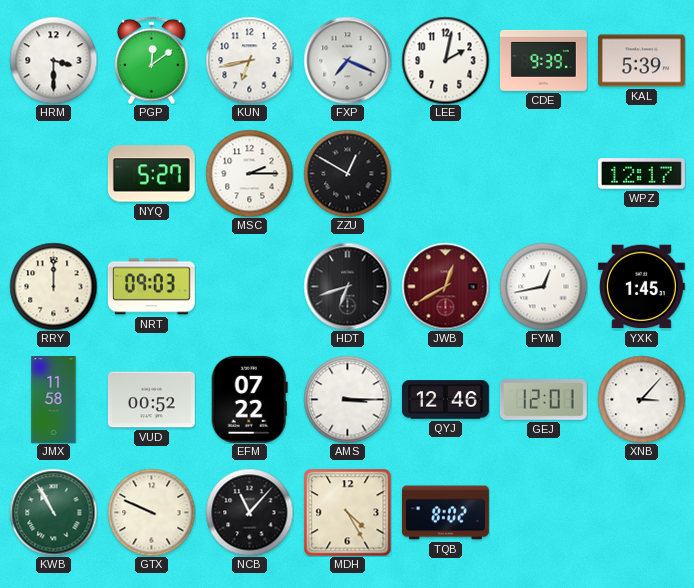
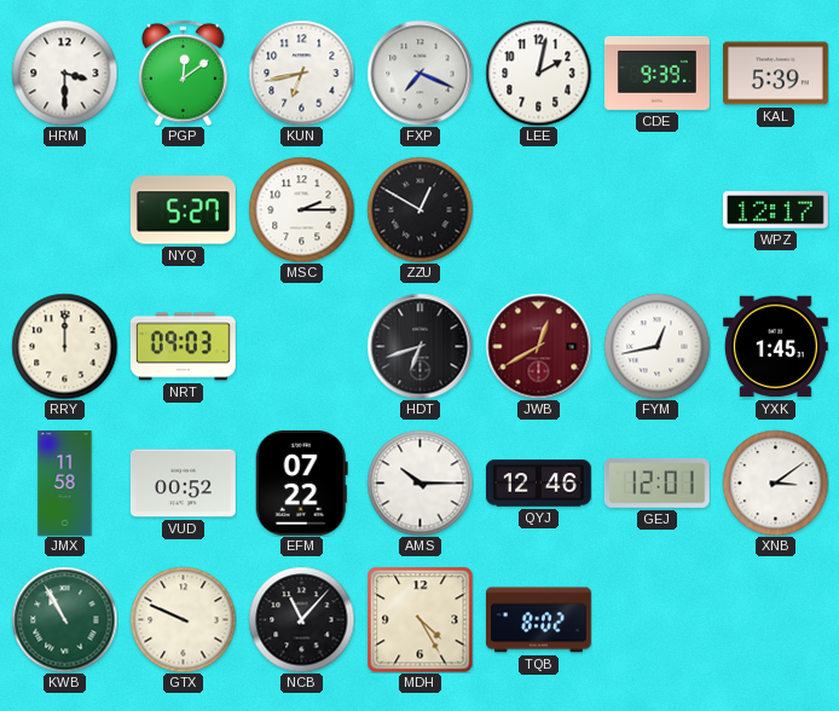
AMS: 3:15 -> 10:15
XNB: 3:07 -> 3:09
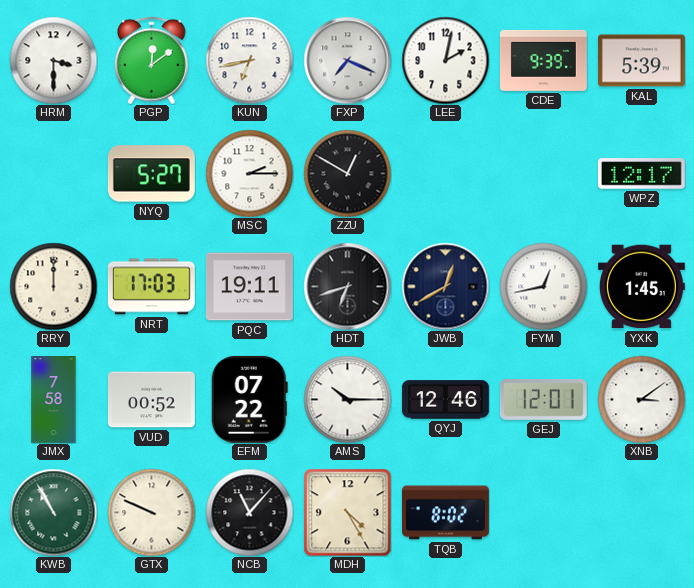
NRT: 09:03 -> 17:03
PQC: none -> 19:11
JWB dial: burgundy -> navy
JMX: 11:58 -> 7:58
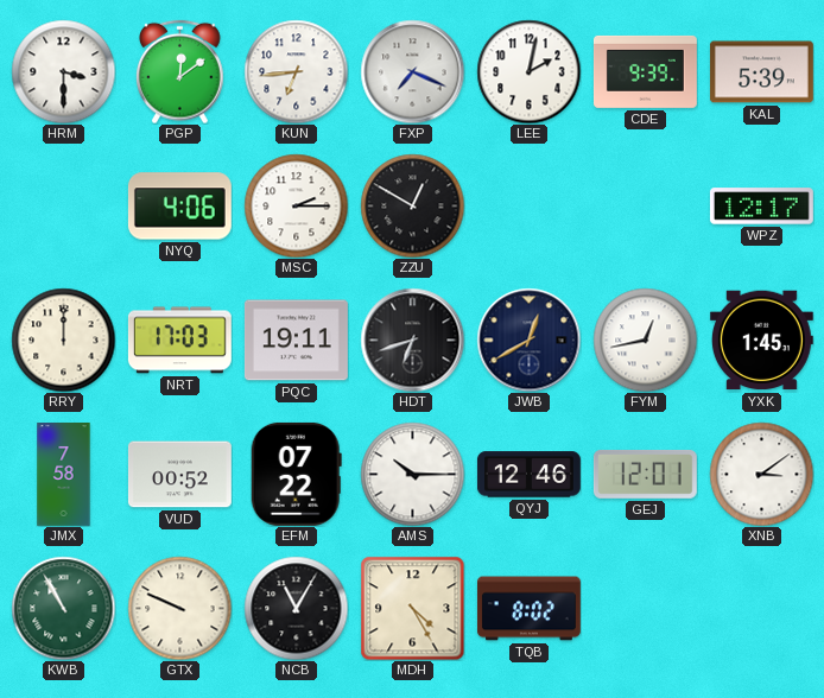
KUN: 6:43 -> 6:44
NYQ: 5:27 -> 4:06
NCB: 11:07 -> 11:05
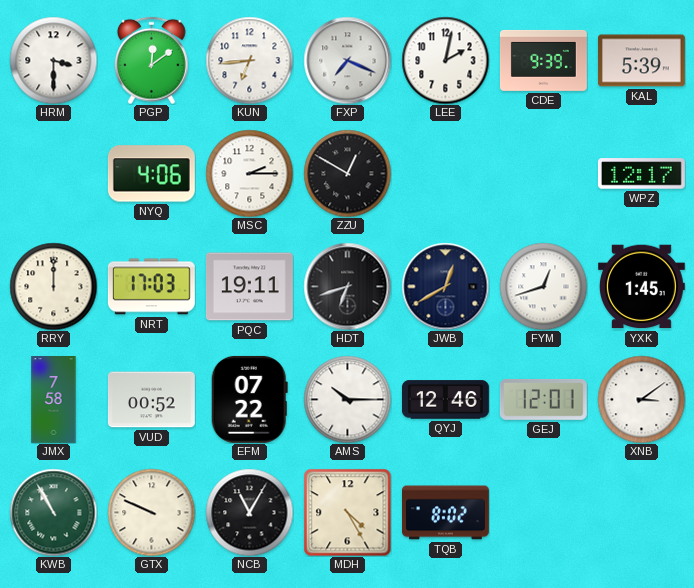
FYM: 12:43 -> 12:42
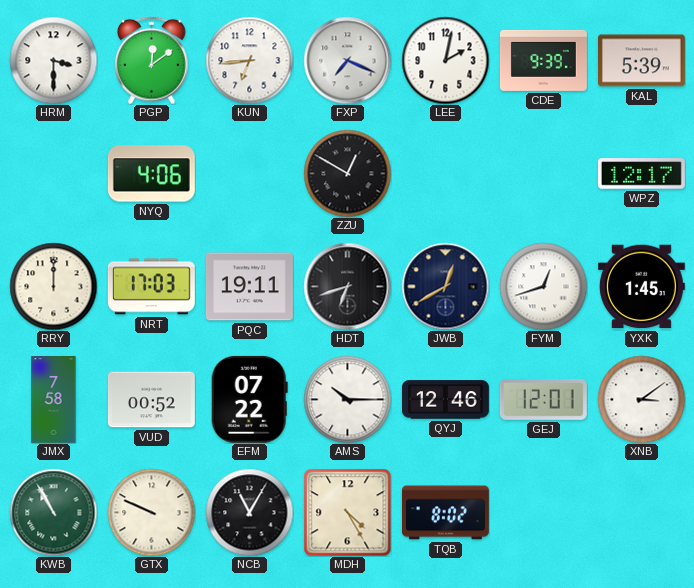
MSC: 2:15 -> none
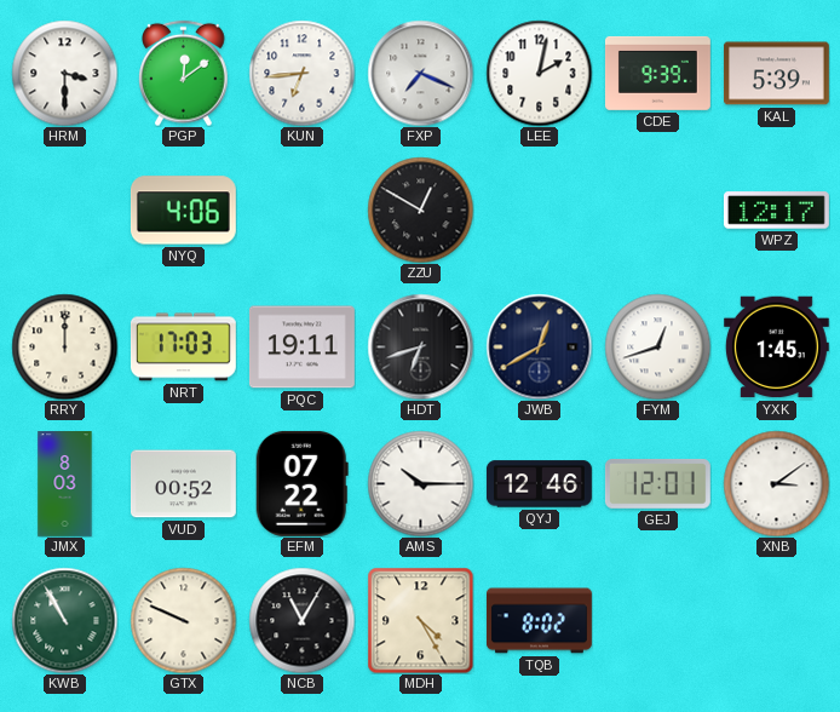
JMX: 7:58 -> 8:03
